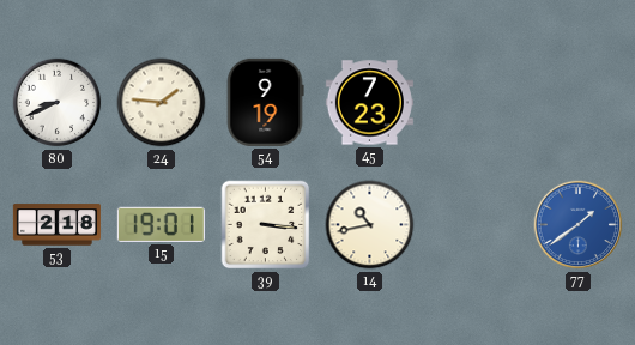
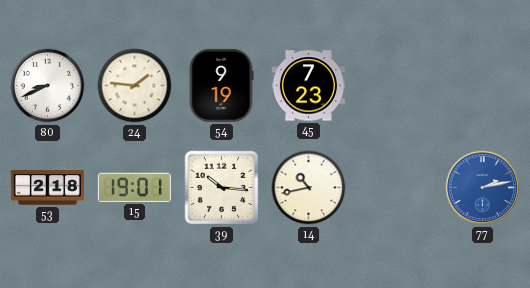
39: 3:16 -> 10:16
77: 1:39 -> 2:13
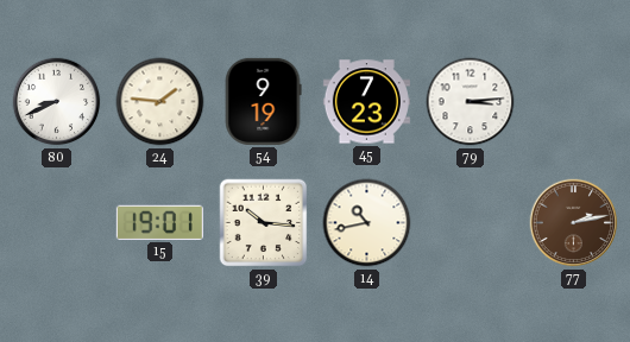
79: none -> 3:14
53: 2:18 -> none
77 dial: blue -> brown
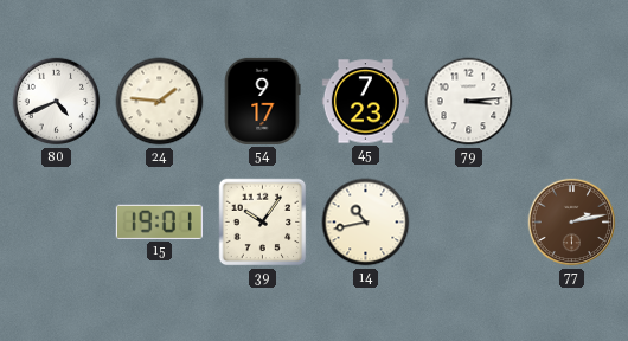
80: 8:41 -> 4:41
54: 9:19 -> 9:17
39: 10:16 -> 10:06
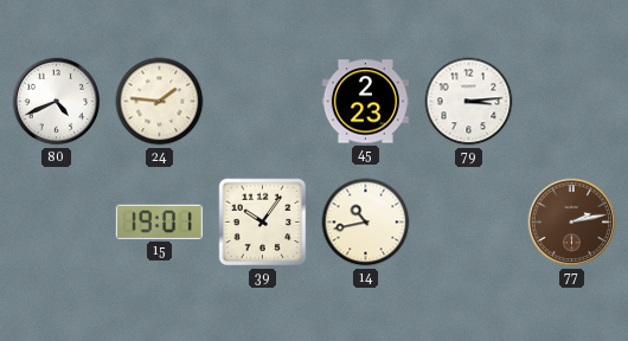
54: 9:17 -> none
45: 7:23 -> 2:23
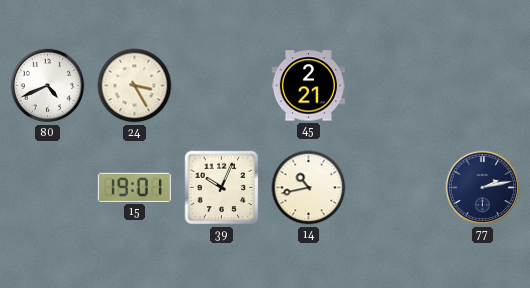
24: 1:46 -> 3:25
45: 2:23 -> 2:21
79: 3:14 -> none
39: 10:06 -> 10:04
77 dial: brown -> navy
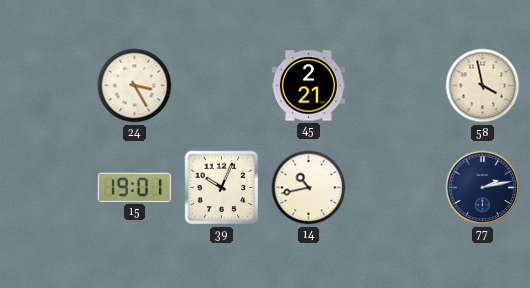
80: 4:41 -> none
58: none -> 3:58
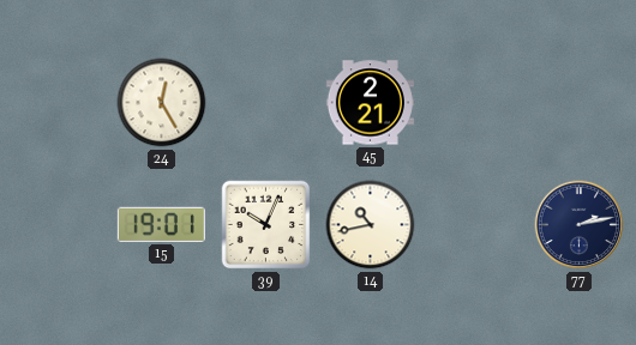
24: 3:25 -> 12:25
58: 3:58 -> none
